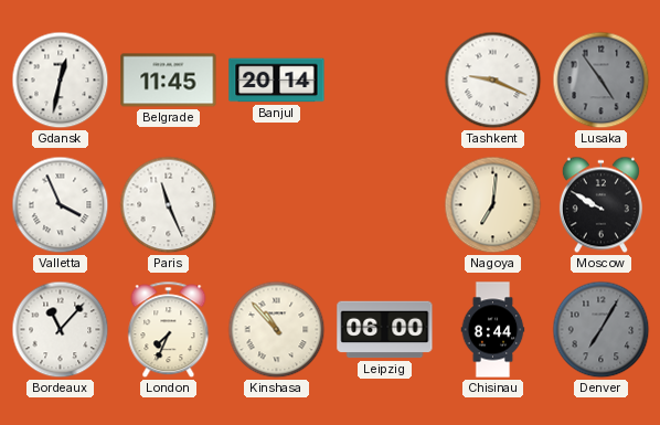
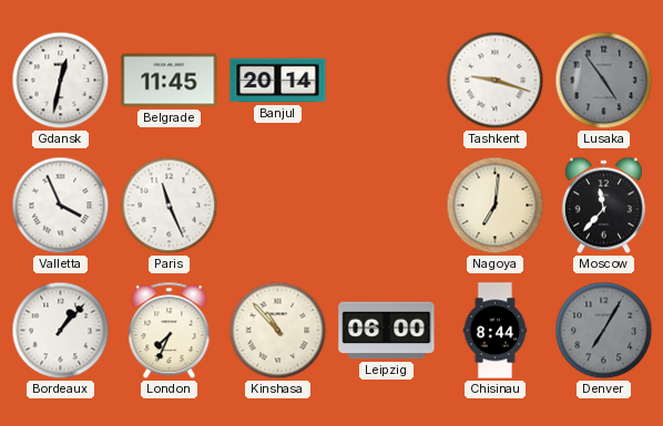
Tashkent: 9:19 -> 9:18
Moscow: 9:50 -> 11:37
Bordeaux: 11:07 -> 1:07
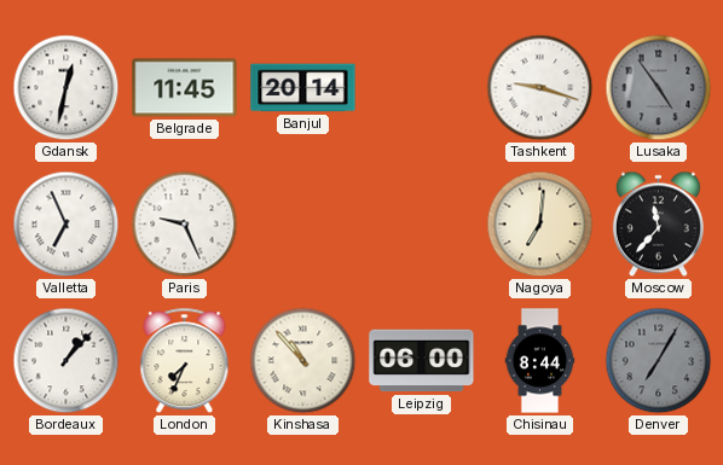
Valletta: 3:56 -> 6:56
Paris: 11:26 -> 9:26
